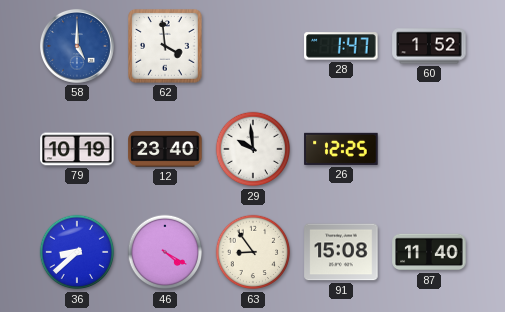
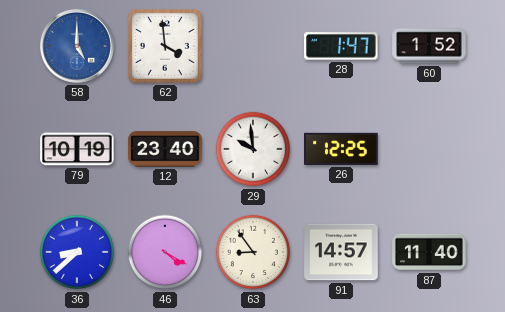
91: 15:08 -> 14:57
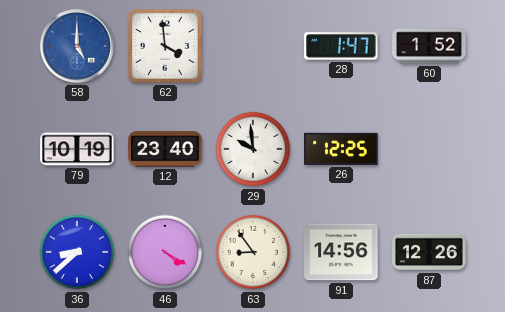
91: 14:57 -> 14:56
87: 11:40 -> 12:26
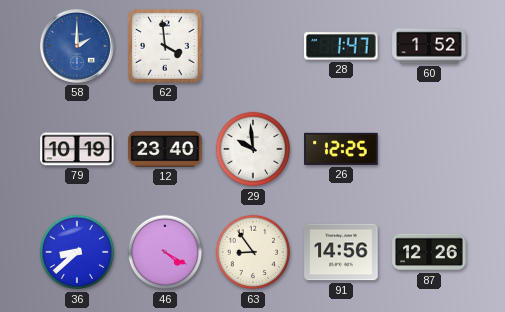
58: 5:00 -> 2:00
